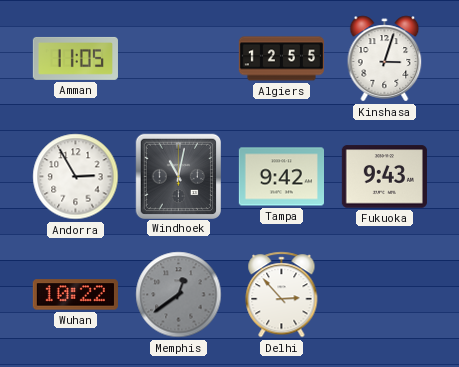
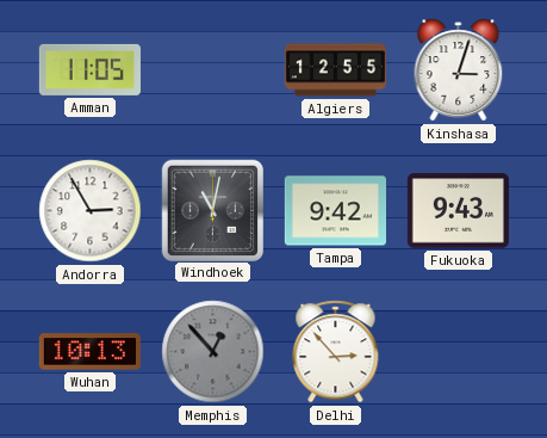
Wuhan: 10:22 -> 10:13
Memphis: 12:39 -> 12:53
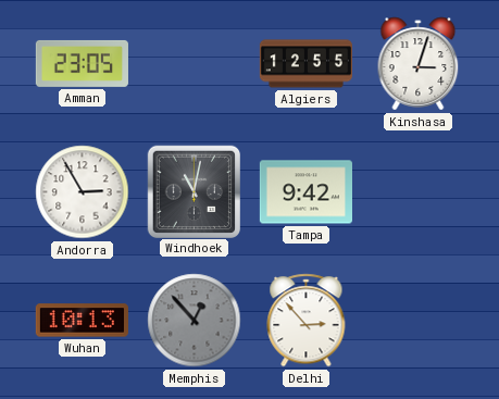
Amman: 11:05 -> 23:05
Fukuoka: 9:43 -> none
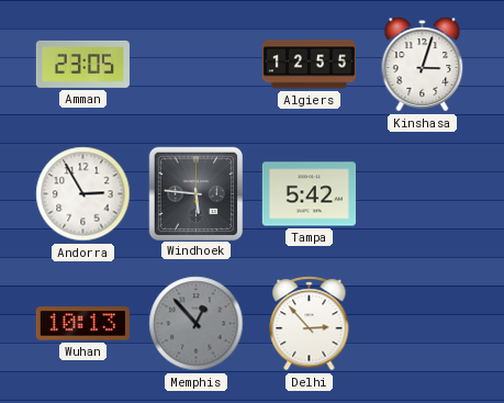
Windhoek: 11:02 -> 5:46
Tampa: 9:42 -> 5:42
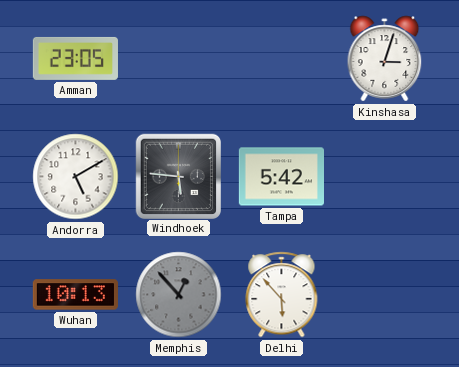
Algiers: 12:55 -> none
Andorra: 2:55 -> 5:10
Delhi: 2:53 -> 5:53
